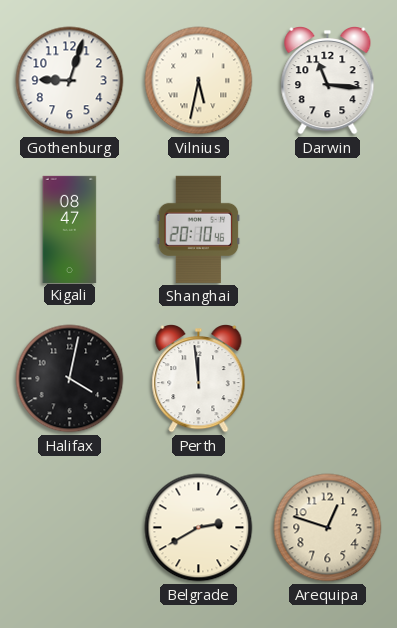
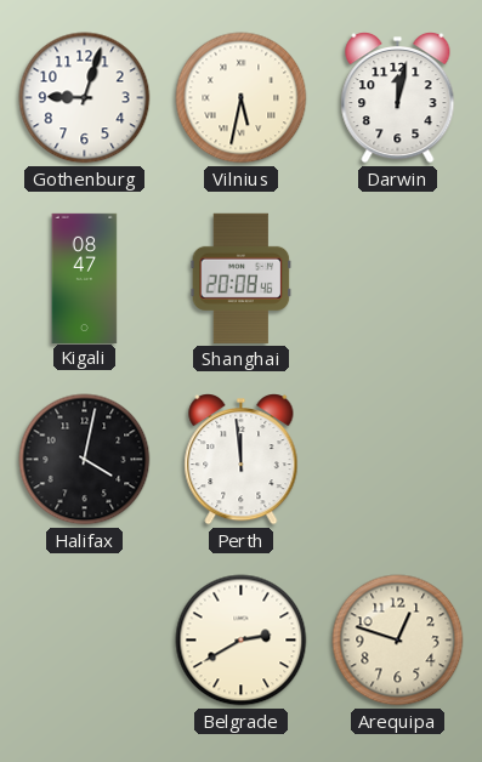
Darwin: 11:16 -> 12:02
Shanghai: 20:10 -> 20:08
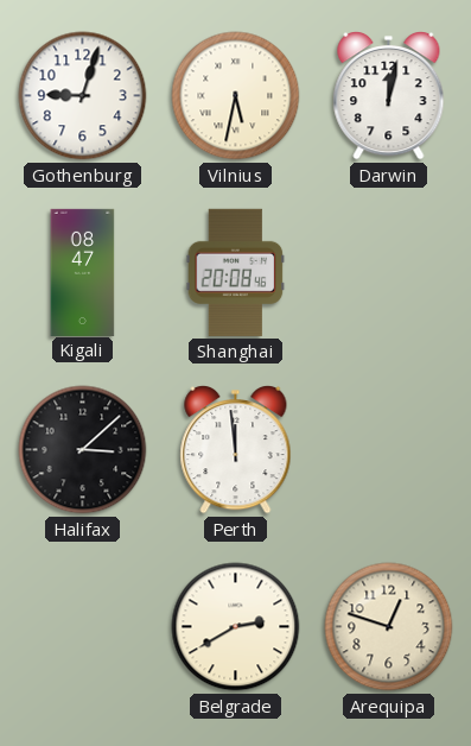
Halifax: 4:02 -> 3:08
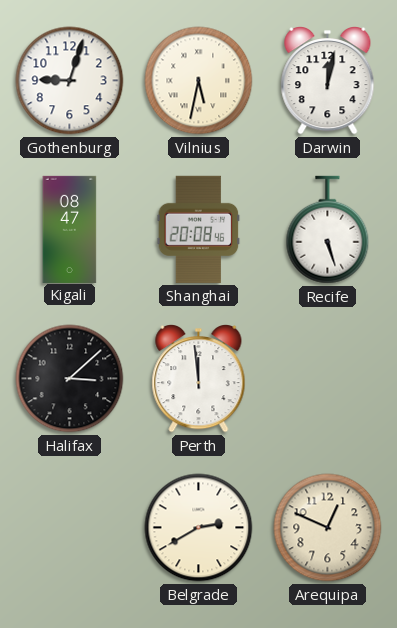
Recife: none -> 5:27
Arequipa: 12:48 -> 12:49
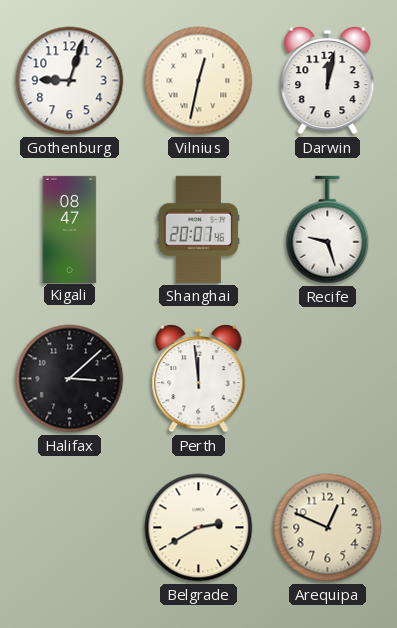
Vilnius: 5:32 -> 12:32
Shanghai: 20:08 -> 20:07
Recife: 5:27 -> 9:27
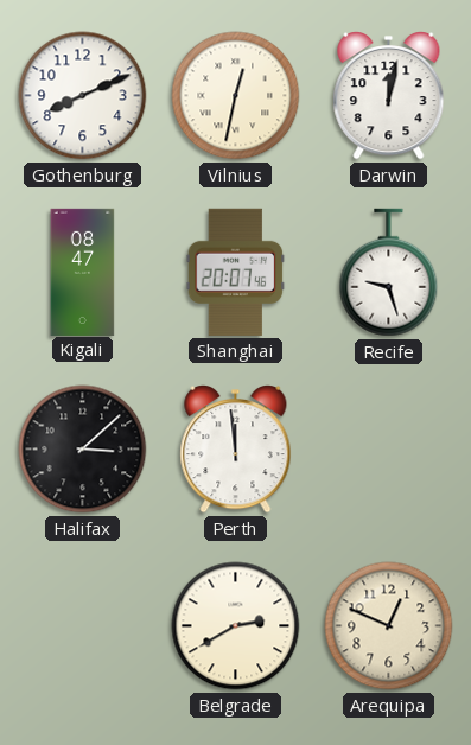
Gothenburg: 9:03 -> 8:11
